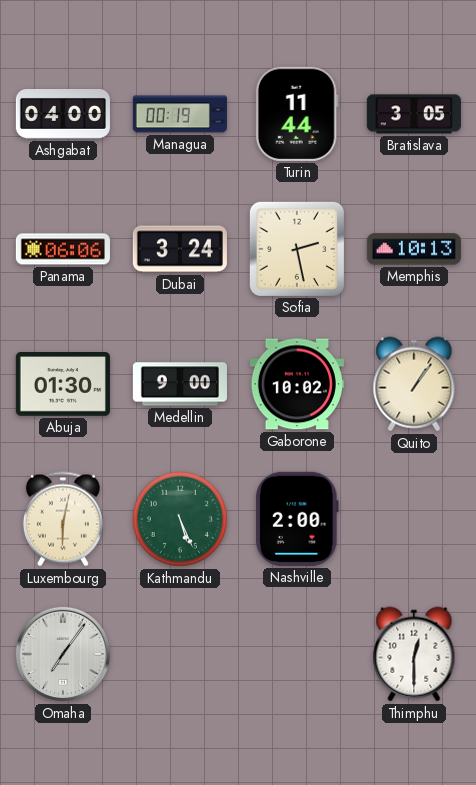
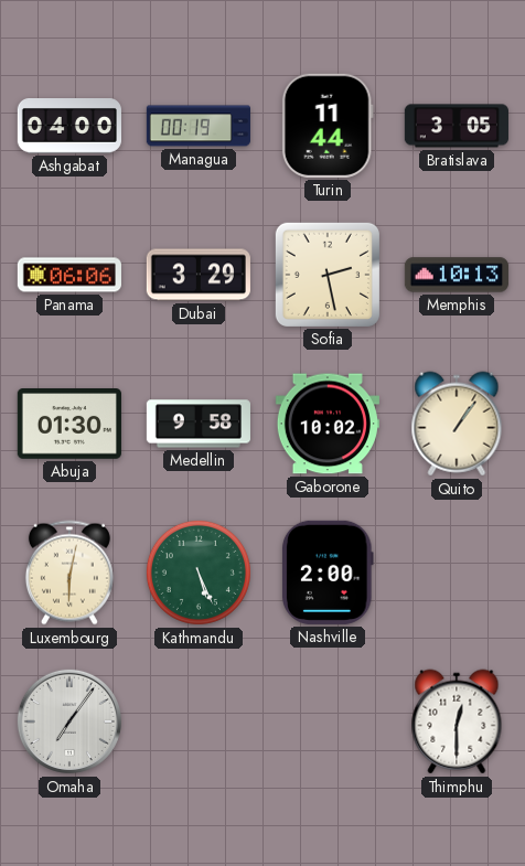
Dubai: 3:24 -> 3:29
Medellin: 9:00 -> 9:58
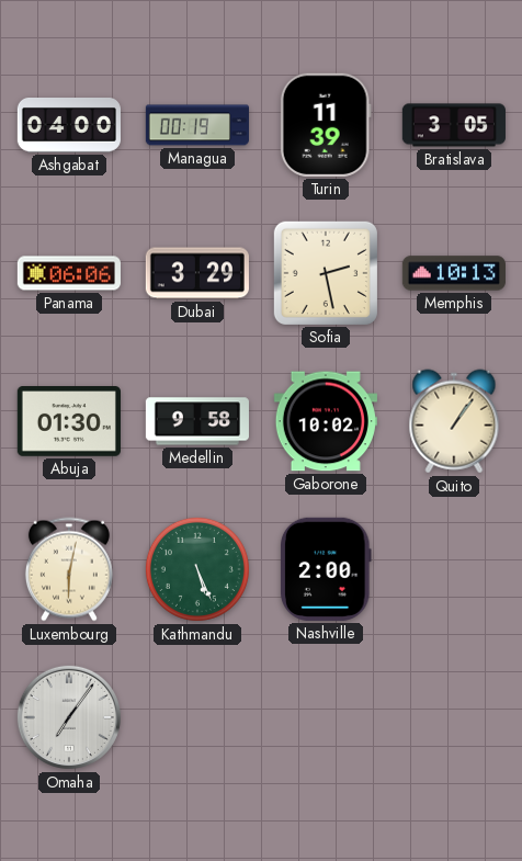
Turin: 11:44 -> 11:39
Thimphu: 12:30 -> none
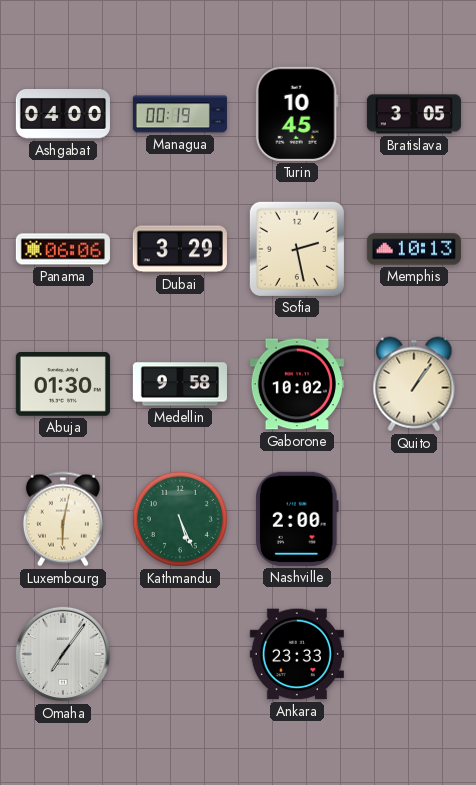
Turin: 11:39 -> 10:45
Ankara: none -> 23:33
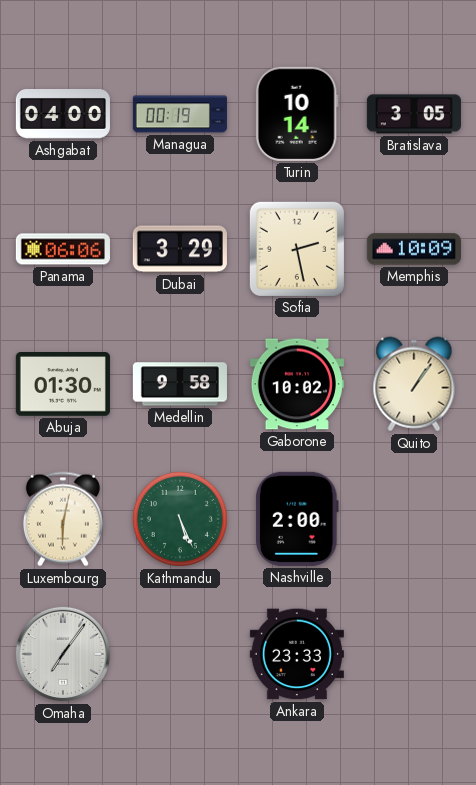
Turin: 10:45 -> 10:14
Memphis: 10:13 -> 10:09
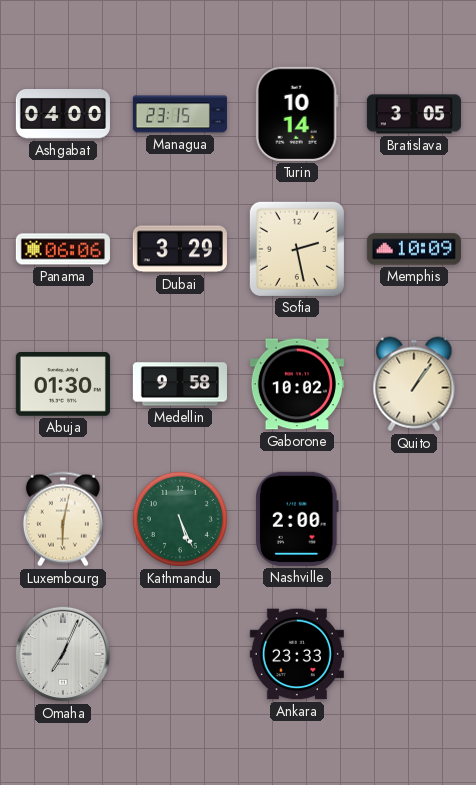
Managua: 00:19 -> 23:15
Omaha: 7:06 -> 7:04
